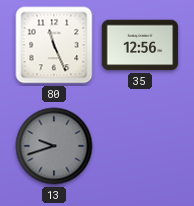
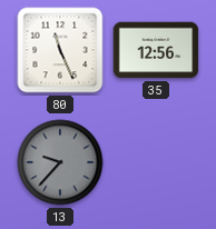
13: 9:42 -> 9:37
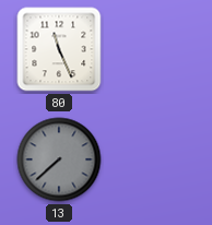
35: 12:56 -> none
13: 9:37 -> 7:38
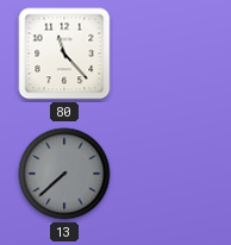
80: 11:26 -> 11:23
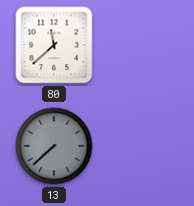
80: 11:23 -> 11:38
